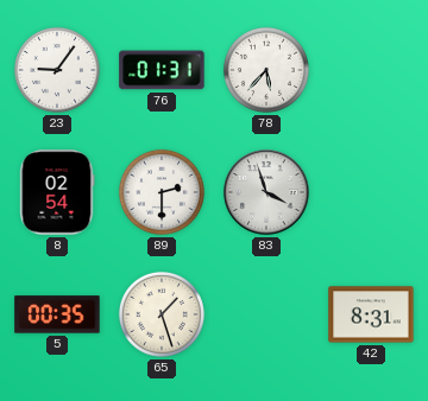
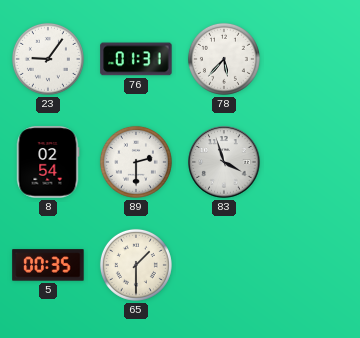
65: 1:27 -> 1:30
42: 8:31 -> none
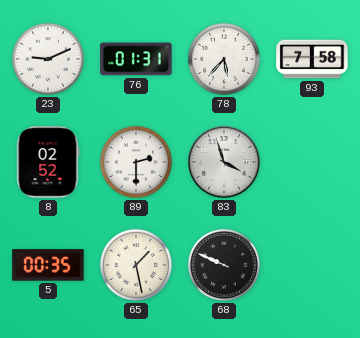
23: 9:06 -> 9:11
93: none -> 7:58
8: 02:54 -> 02:52
65: 1:30 -> 1:28
68: none -> 9:49
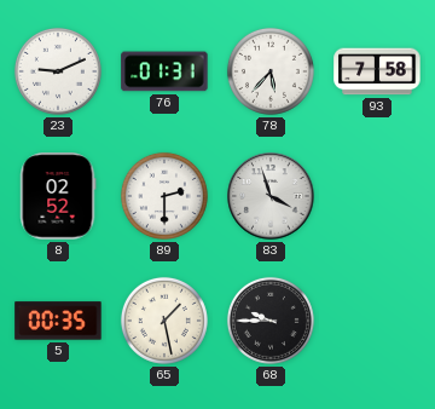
68: 9:49 -> 9:45
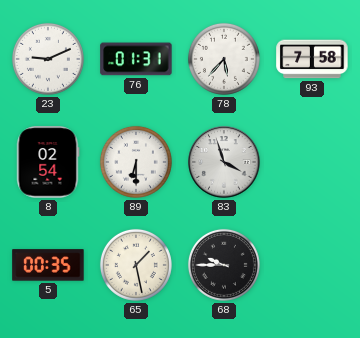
8: 02:52 -> 02:54
89: 2:30 -> 6:30
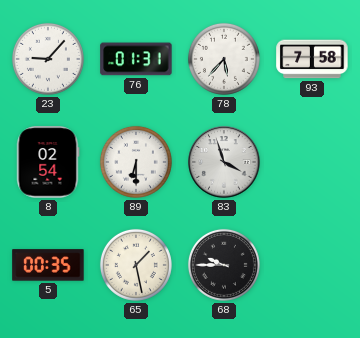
23: 9:11 -> 9:07
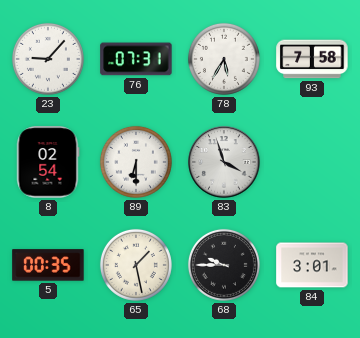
76: 01:31 -> 07:31
78: 5:37 -> 5:35
84: none -> 3:01
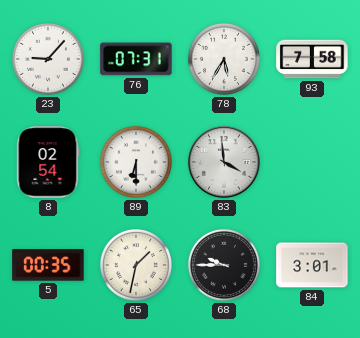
83: 3:57 -> 3:59
65: 1:28 -> 1:32
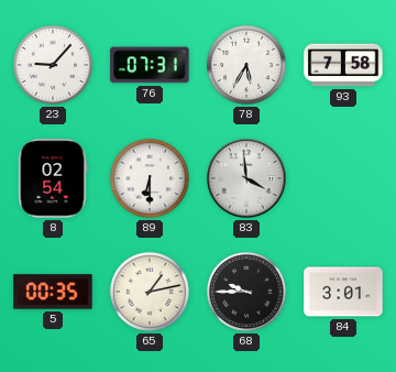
65: 1:32 -> 1:13
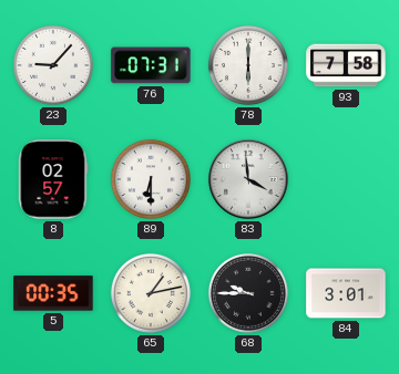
78: 5:35 -> 6:00
8: 02:54 -> 02:57
